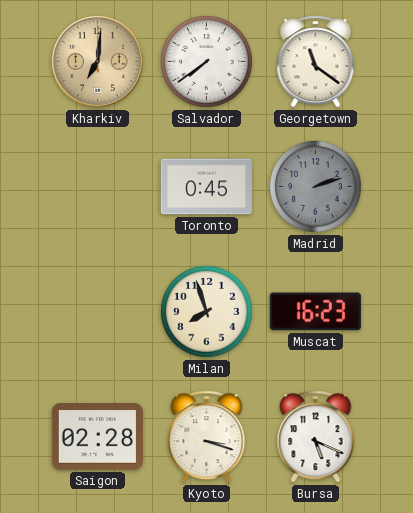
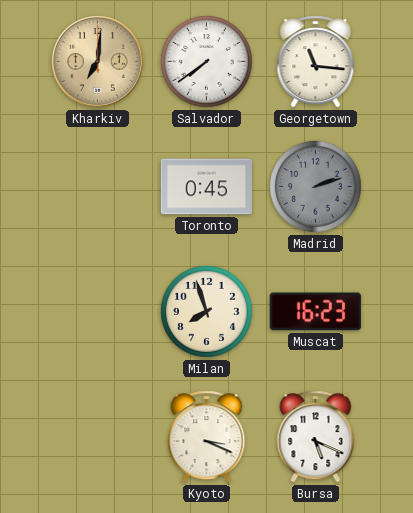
Georgetown: 11:21 -> 11:16
Saigon: 02:28 -> none
Kyoto: 3:18 -> 3:19
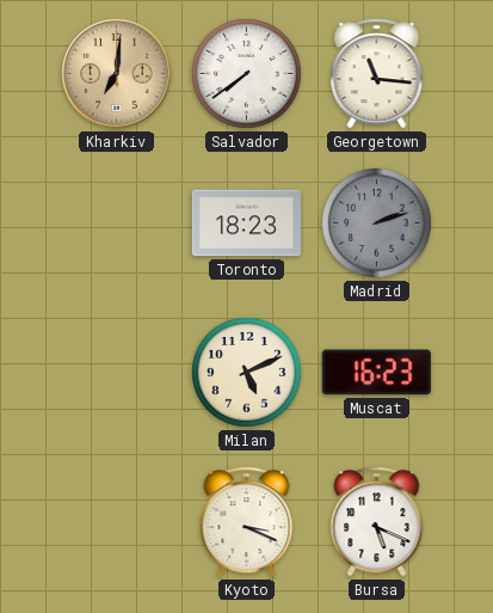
Toronto: 0:45 -> 18:23
Milan: 7:57 -> 5:11
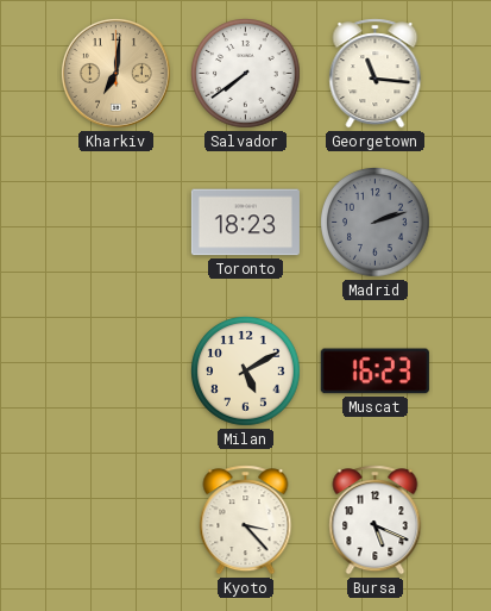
Milan: 5:11 -> 5:10
Kyoto: 3:19 -> 3:23
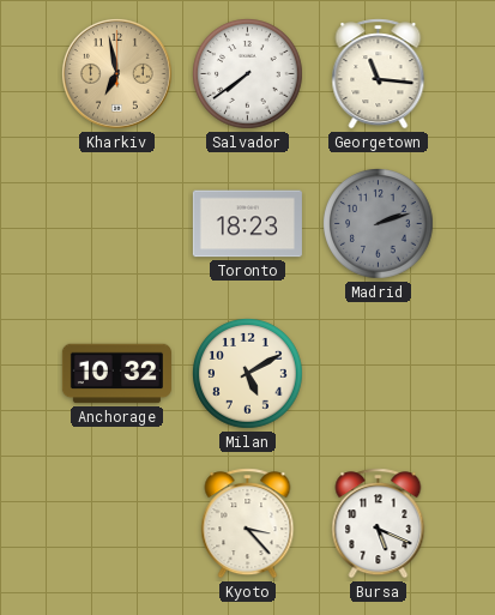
Kharkiv: 7:01 -> 6:58
Anchorage: none -> 10:32
Muscat: 16:23 -> none
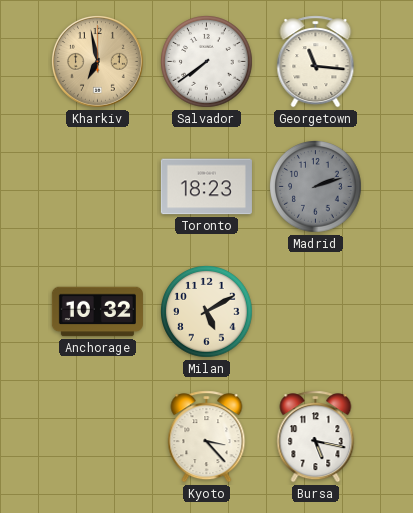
Bursa: 5:19 -> 5:17
